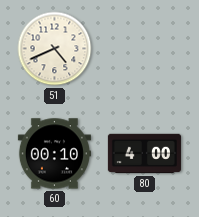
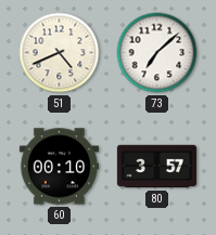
73: none -> 7:08
80: 4:00 -> 3:57
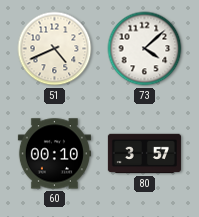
73: 7:08 -> 4:08
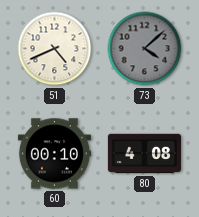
73 dial: white -> grey
80: 3:57 -> 4:08
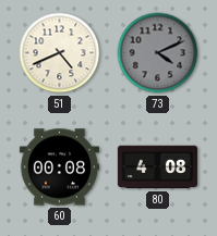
73: 4:08 -> 4:11
60: 00:10 -> 00:08
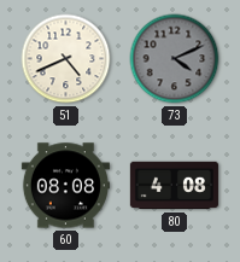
60: 00:08 -> 08:08
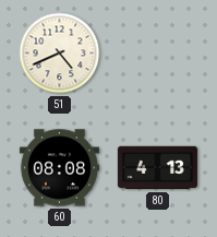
73: 4:11 -> none
80: 4:08 -> 4:13
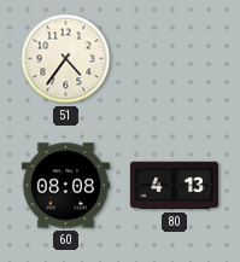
51: 4:41 -> 4:36
